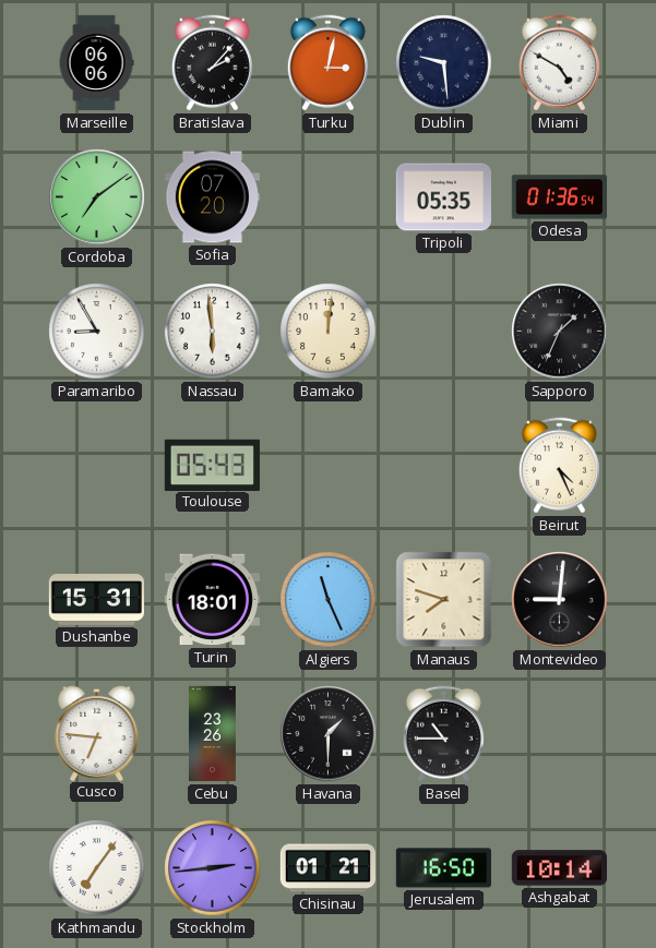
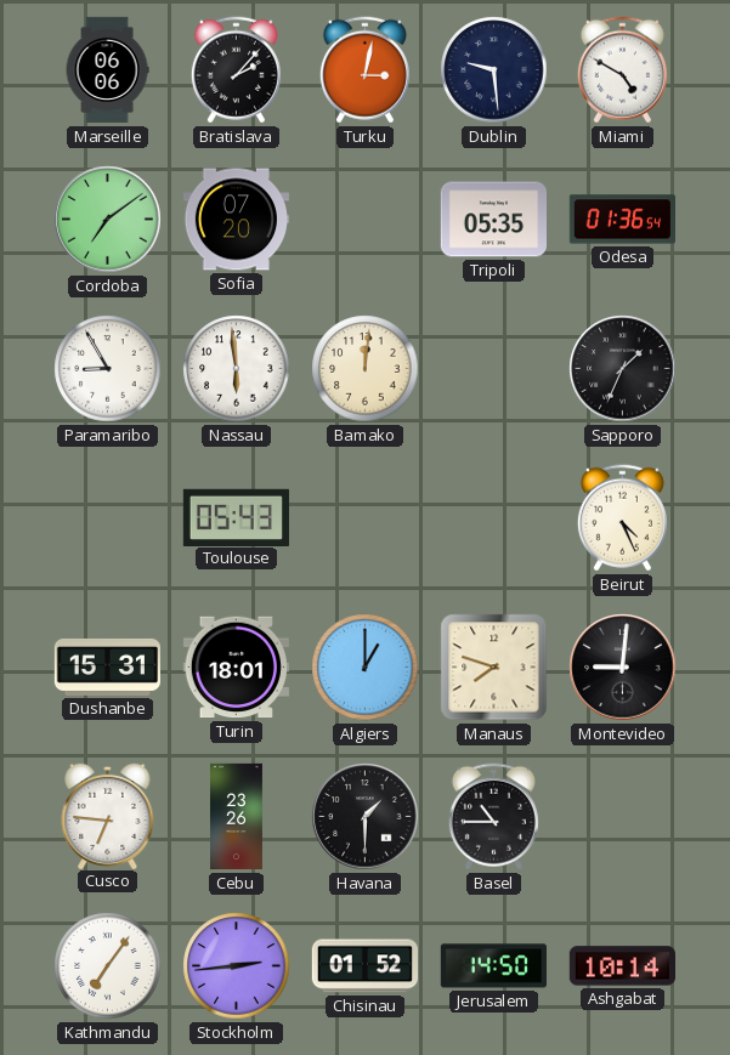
Algiers: 11:26 -> 1:00
Chisinau: 01:21 -> 01:52
Jerusalem: 16:50 -> 14:50
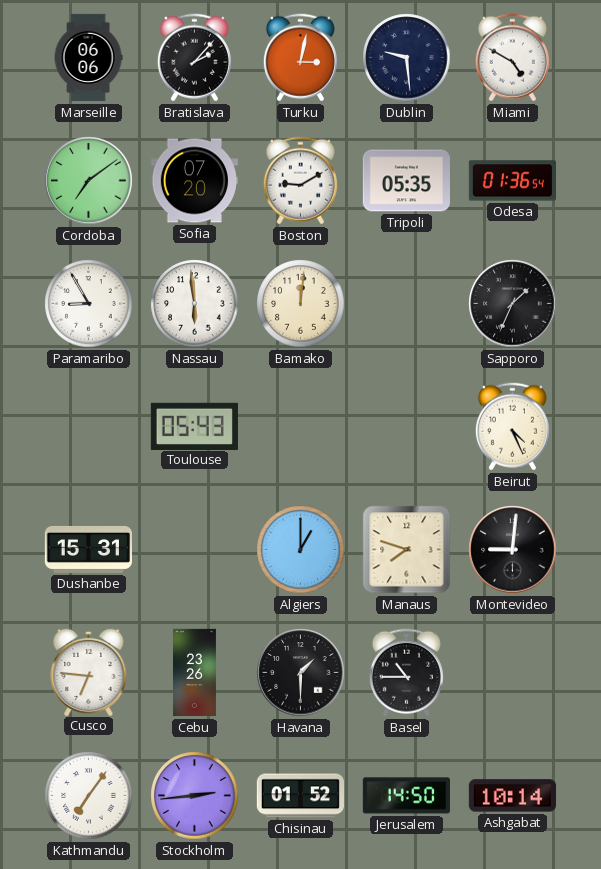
Boston: none -> 9:10
Turin: 18:01 -> none
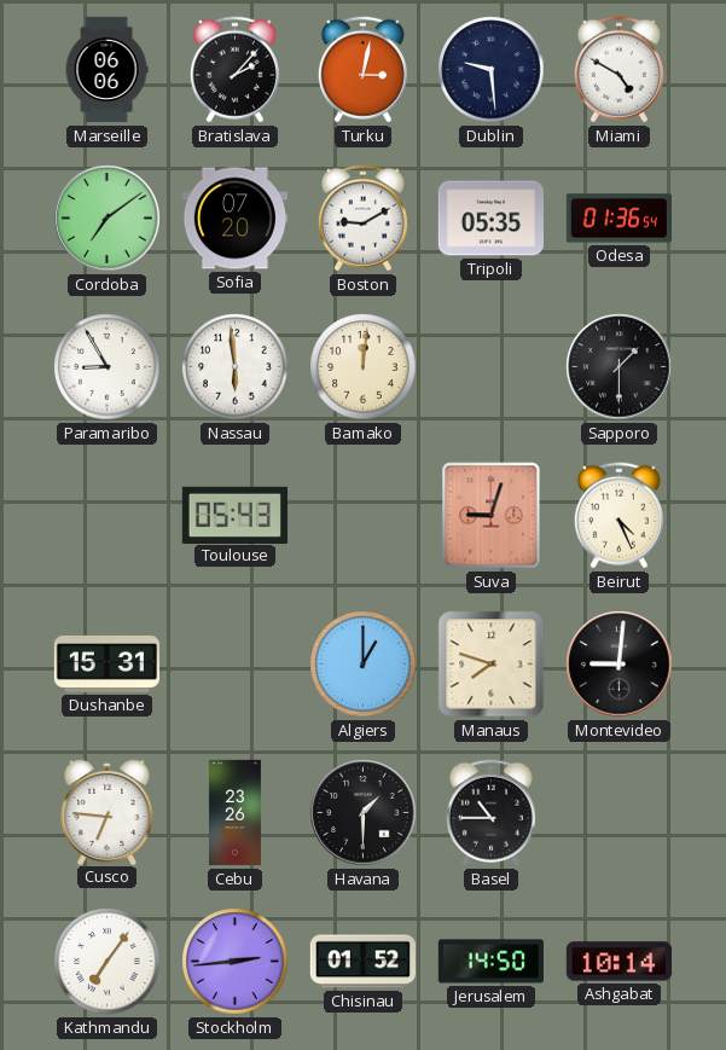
Sapporo: 1:34 -> 1:30
Suva: none -> 9:03
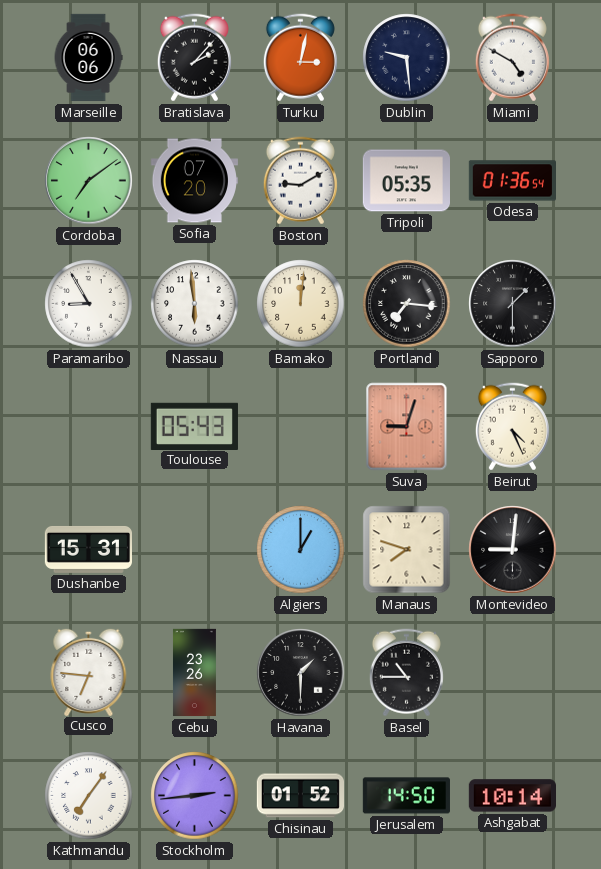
Portland: none -> 7:16
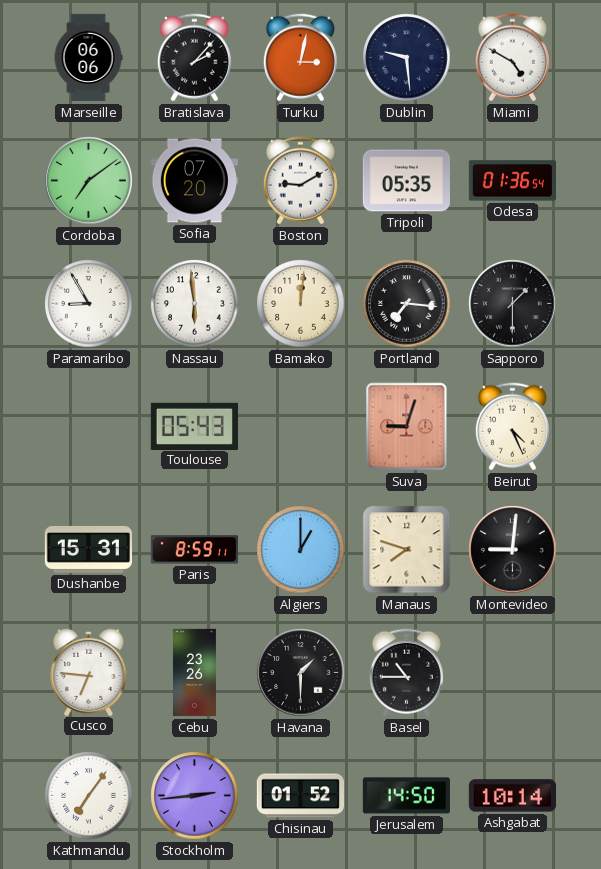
Paris: none -> 8:59
